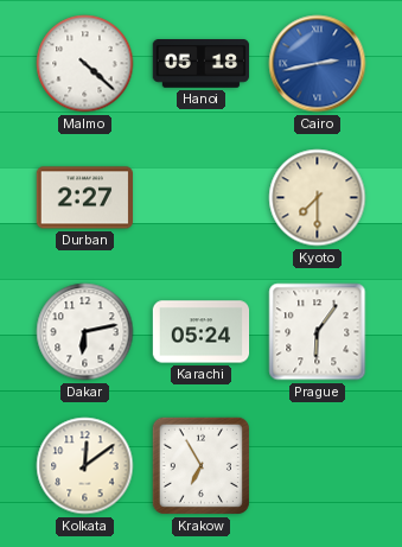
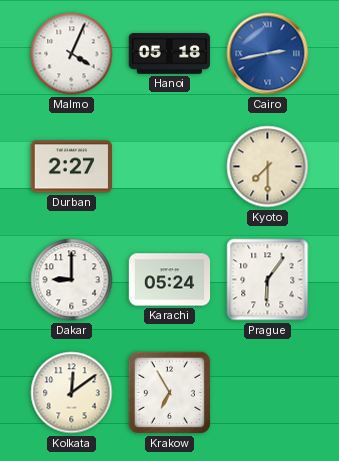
Malmo: 4:22 -> 4:04
Dakar: 6:13 -> 9:00
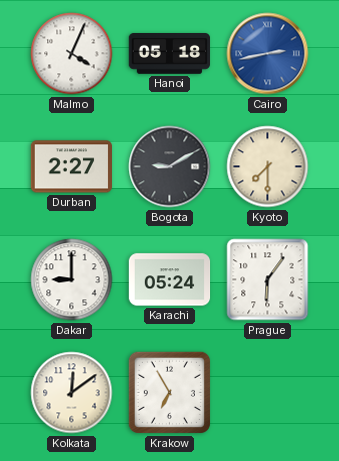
Bogota: none -> 9:10
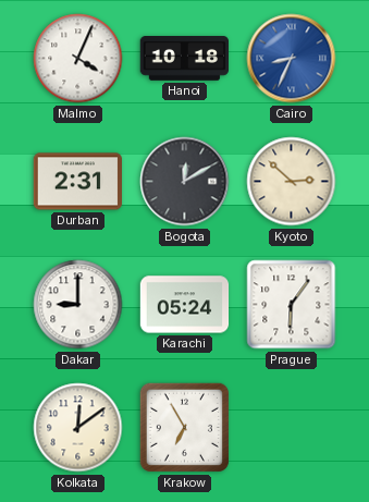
Hanoi: 05:18 -> 10:18
Cairo: 2:43 -> 8:34
Durban: 2:27 -> 2:31
Bogota: 9:10 -> 12:10
Kyoto: 7:30 -> 2:52
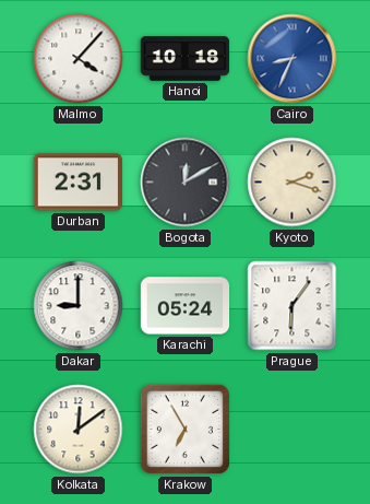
Malmo: 4:04 -> 4:07
Kyoto: 2:52 -> 2:18
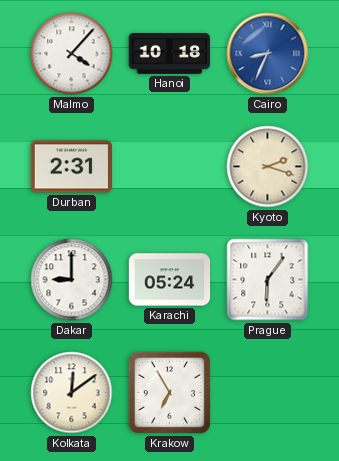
Bogota: 12:10 -> none
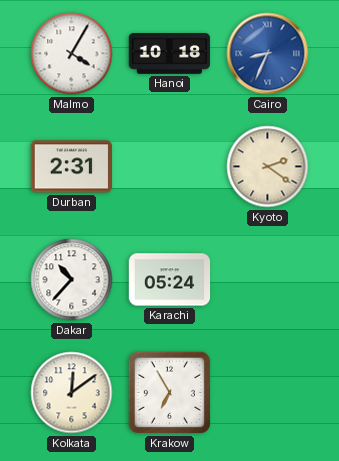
Malmo: 4:07 -> 4:05
Kyoto: 2:18 -> 2:21
Dakar: 9:00 -> 10:37
Prague: 6:06 -> none
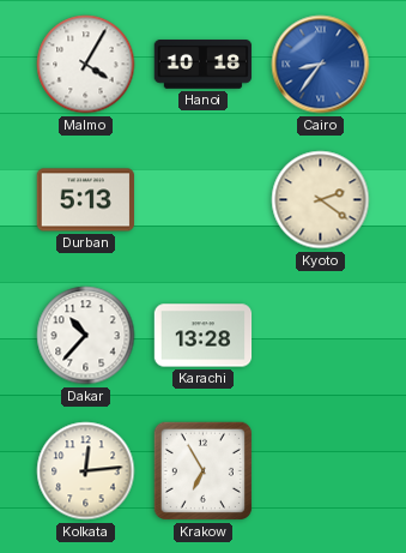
Cairo: 8:34 -> 8:36
Durban: 2:31 -> 5:13
Karachi: 05:24 -> 13:28
Kolkata: 12:09 -> 12:14
